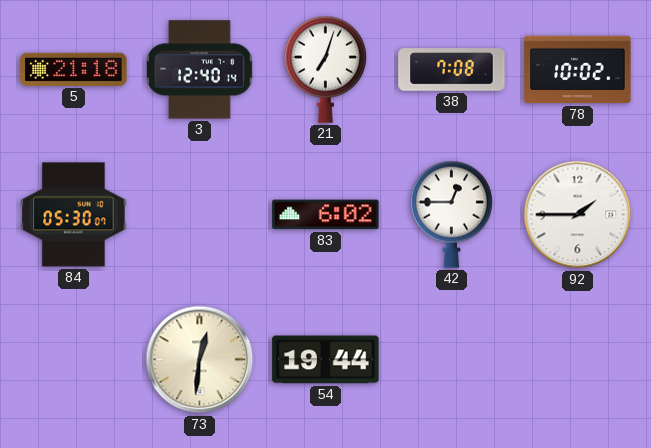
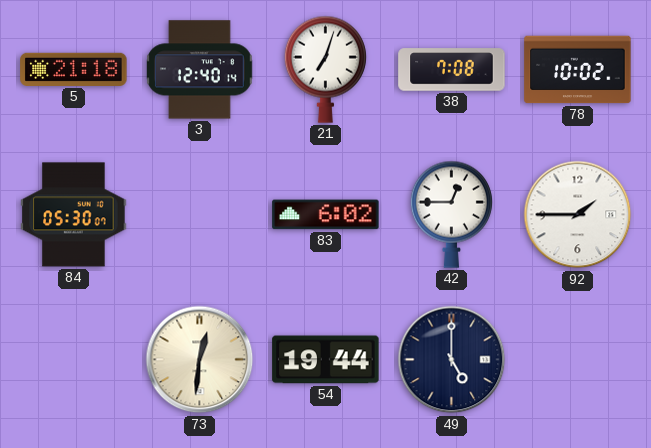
49: none -> 5:00
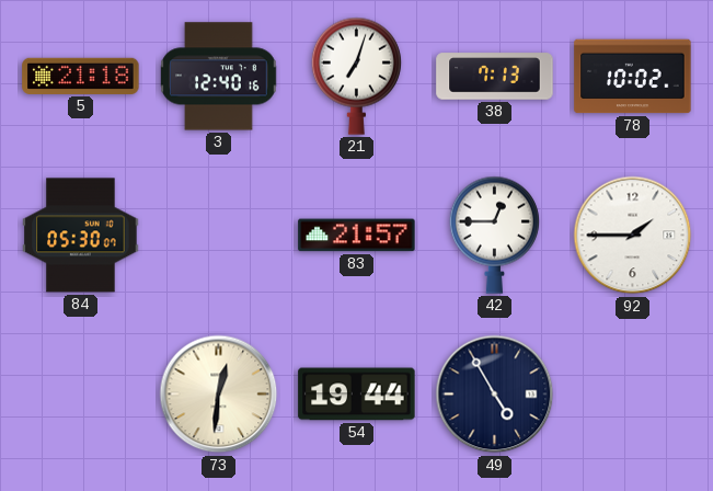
3: 12:40:14 -> 12:40:16
38: 7:08 -> 7:13
83: 6:02 -> 21:57
49: 5:00 -> 4:55
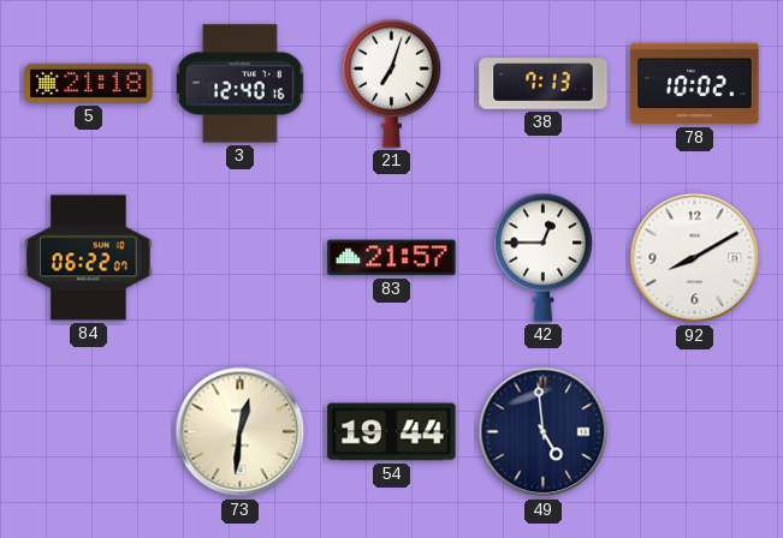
84: 05:30 -> 06:22
92: 1:45 -> 8:10
49: 4:55 -> 4:59
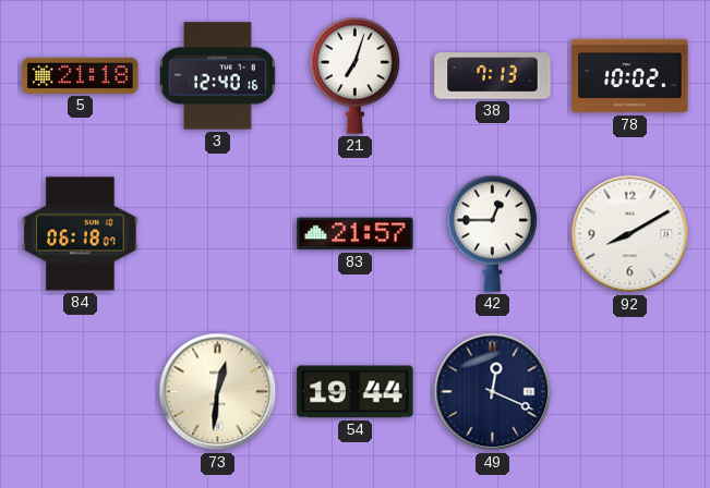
84: 06:22 -> 06:18
49: 4:59 -> 12:19
